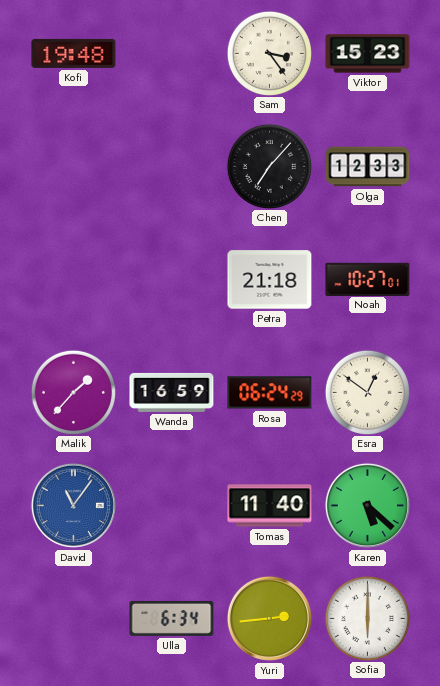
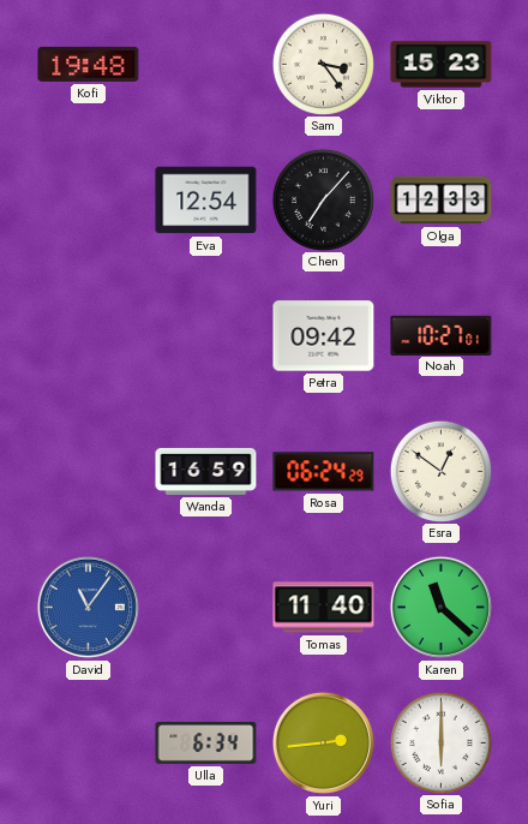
Eva: none -> 12:54
Petra: 21:18 -> 09:42
Malik: 1:37 -> none
Karen: 5:22 -> 11:22
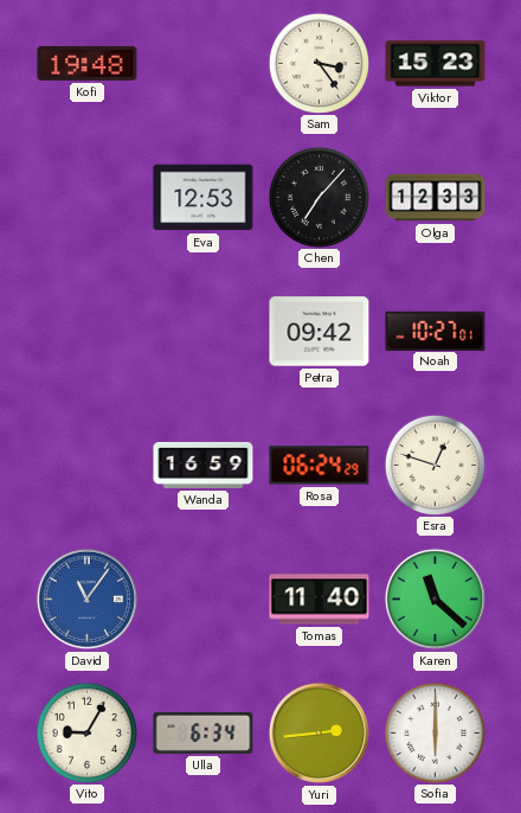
Eva: 12:54 -> 12:53
Esra: 12:51 -> 12:48
Vito: none -> 9:05
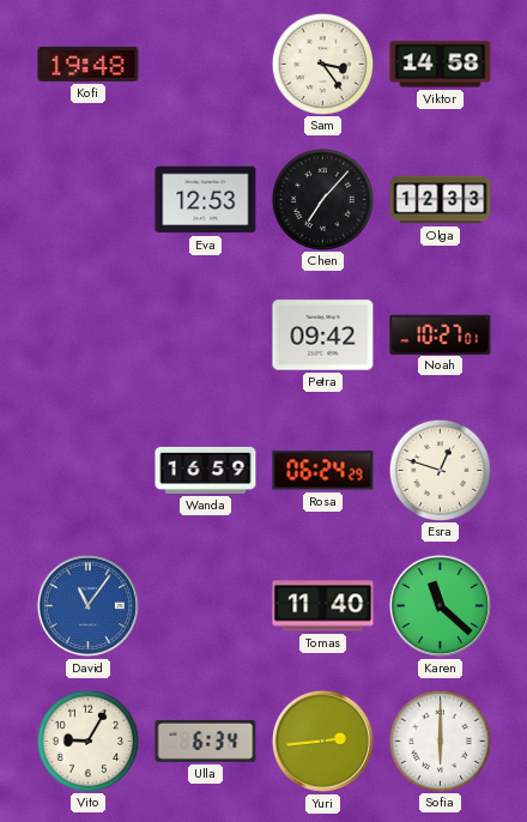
Viktor: 15:23 -> 14:58
